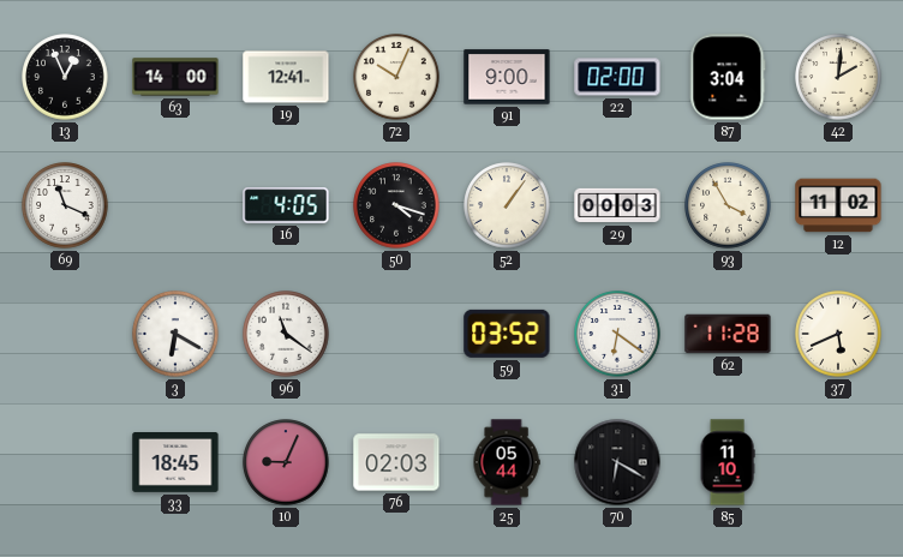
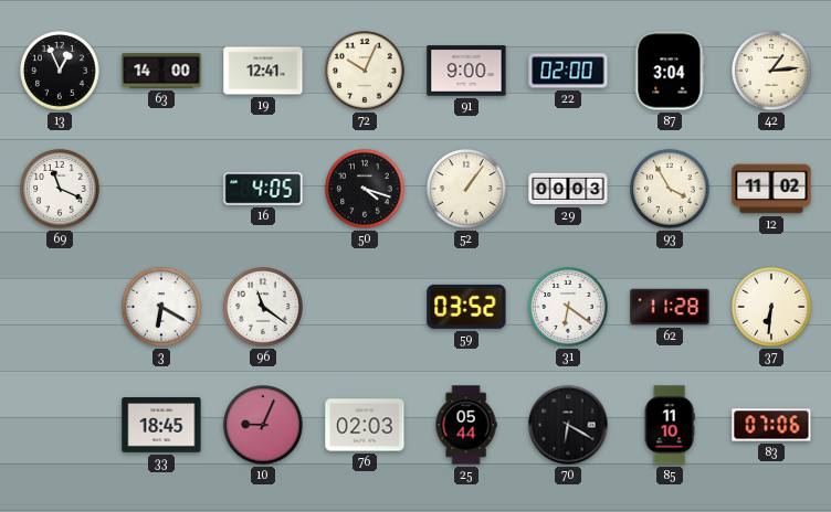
42: 2:01 -> 1:14
37: 5:41 -> 6:31
83: none -> 07:06
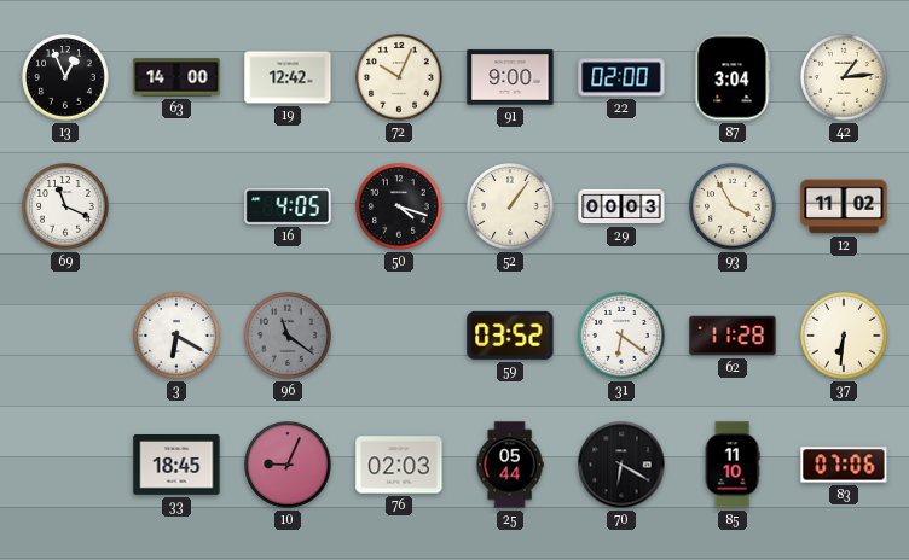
19: 12:41 -> 12:42
96 dial: white -> grey
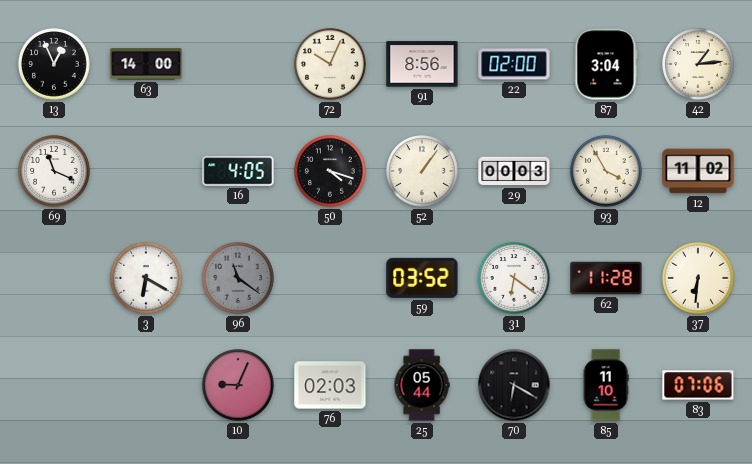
19: 12:42 -> none
91: 9:00 -> 8:56
33: 18:45 -> none
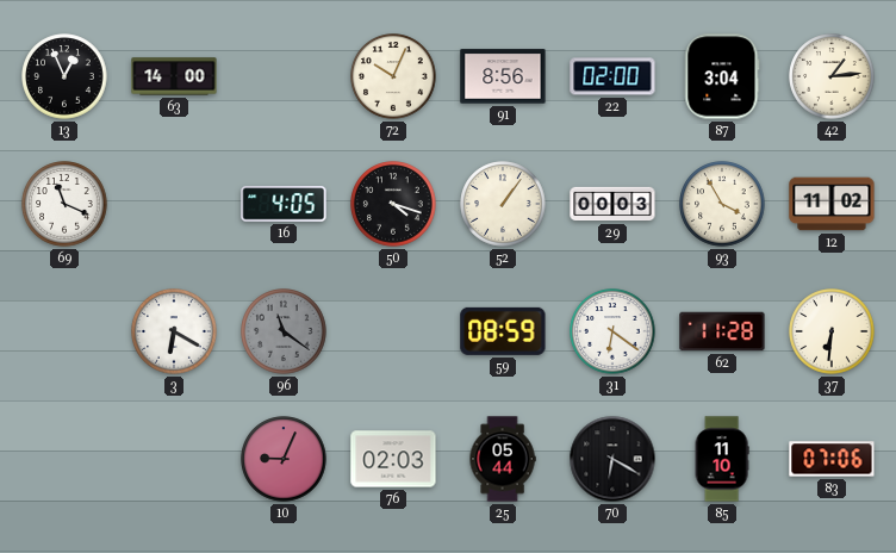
59: 03:52 -> 08:59
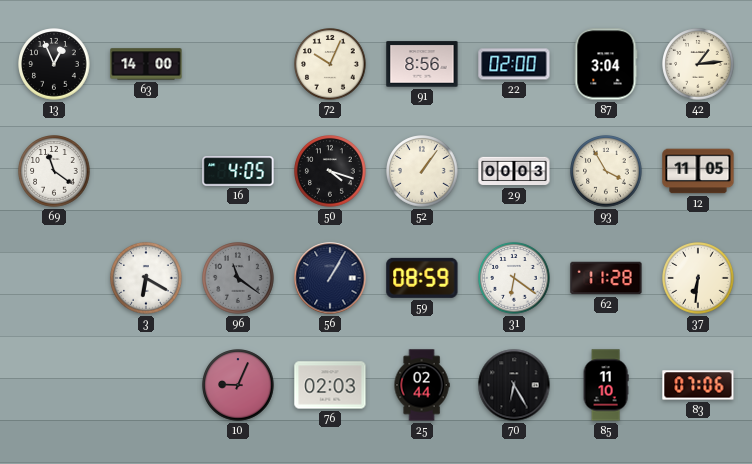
69: 11:19 -> 11:21
12: 11:02 -> 11:05
56: none -> 1:05
25: 05:44 -> 02:44
70: 6:20 -> 6:25
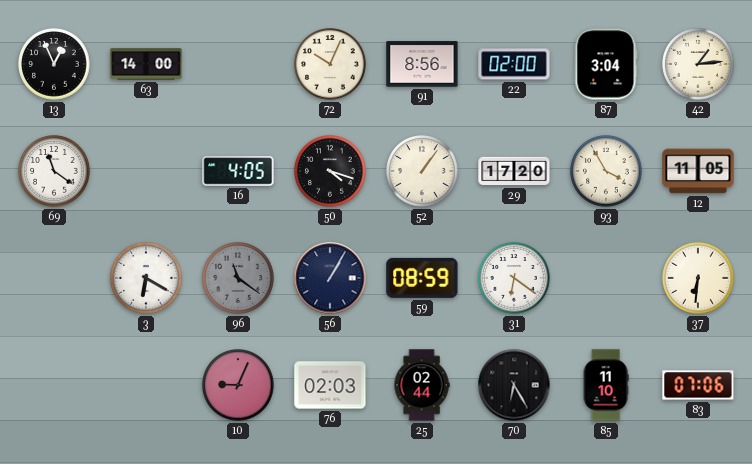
29: 00:03 -> 17:20
62: 11:28 -> none
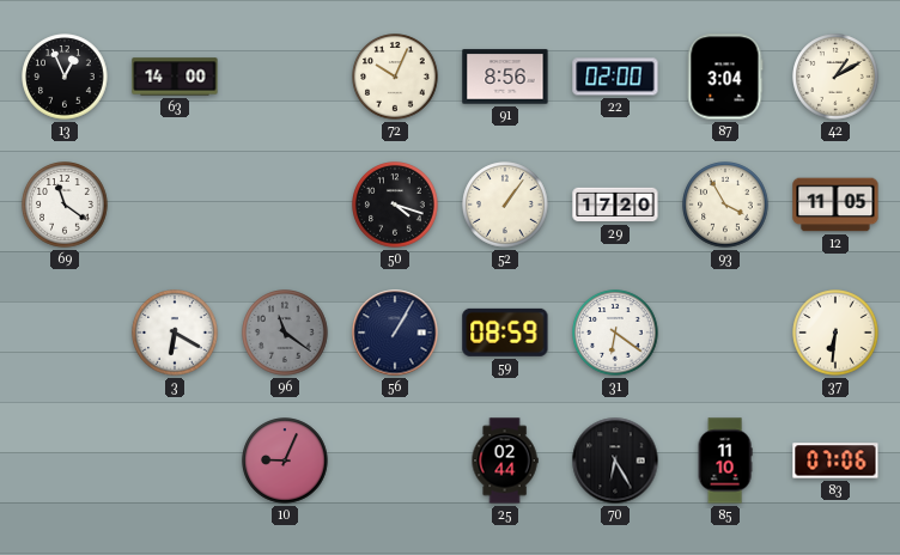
42: 1:14 -> 1:10
16: 4:05 -> none
76: 02:03 -> none
